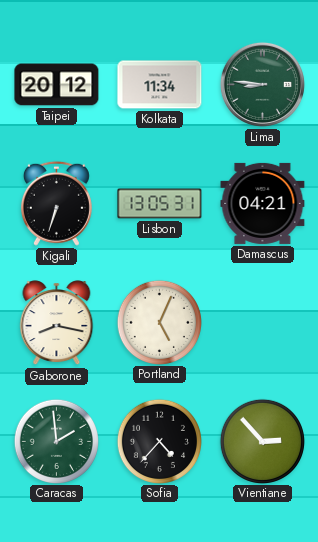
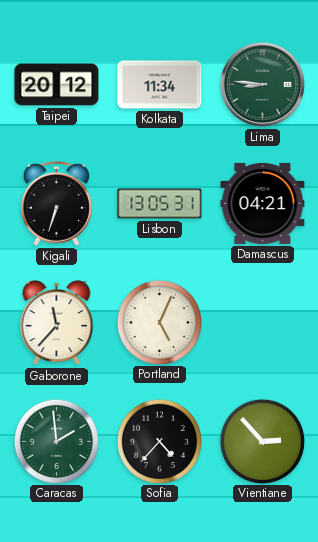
Gaborone: 8:17 -> 11:37
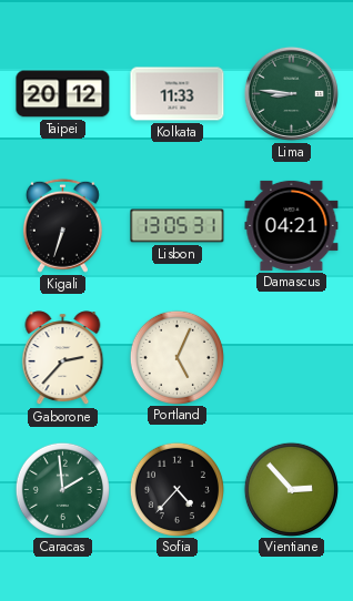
Kolkata: 11:34 -> 11:33
Gaborone: 11:37 -> 2:37
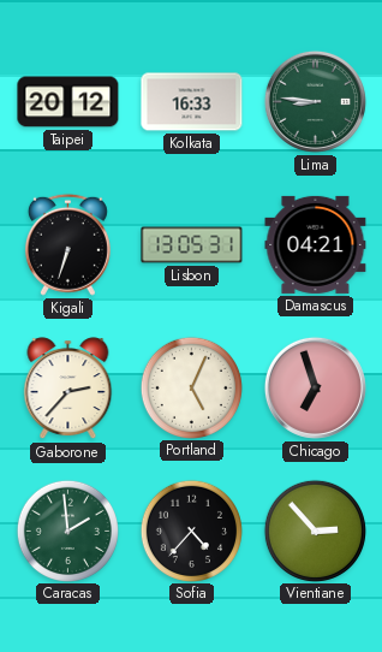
Kolkata: 11:33 -> 16:33
Chicago: none -> 6:57
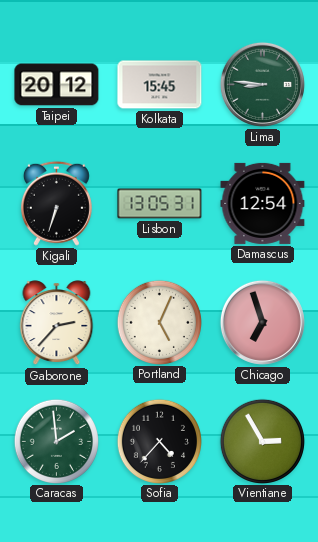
Kolkata: 16:33 -> 15:45
Damascus: 04:21 -> 12:54
Vientiane: 2:53 -> 2:55
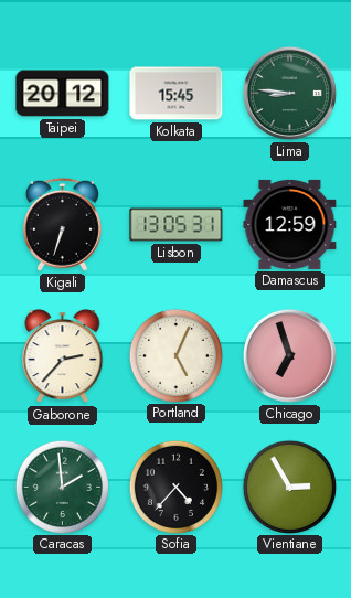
Damascus: 12:54 -> 12:59
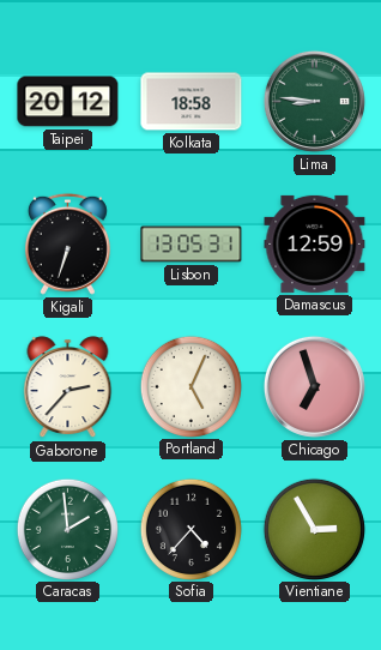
Kolkata: 15:45 -> 18:58
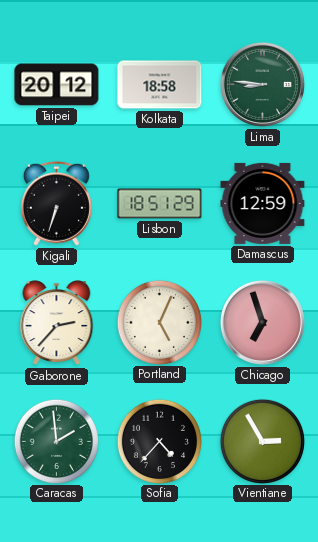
Lisbon: 13:05 -> 18:51
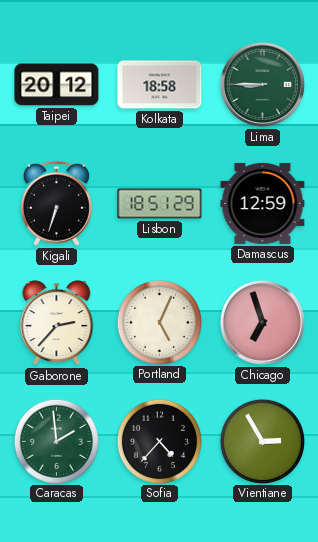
Lima: 8:46 -> 8:45
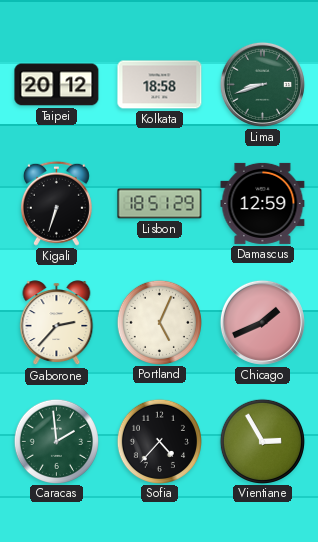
Lima: 8:45 -> 8:42
Chicago: 6:57 -> 1:41
